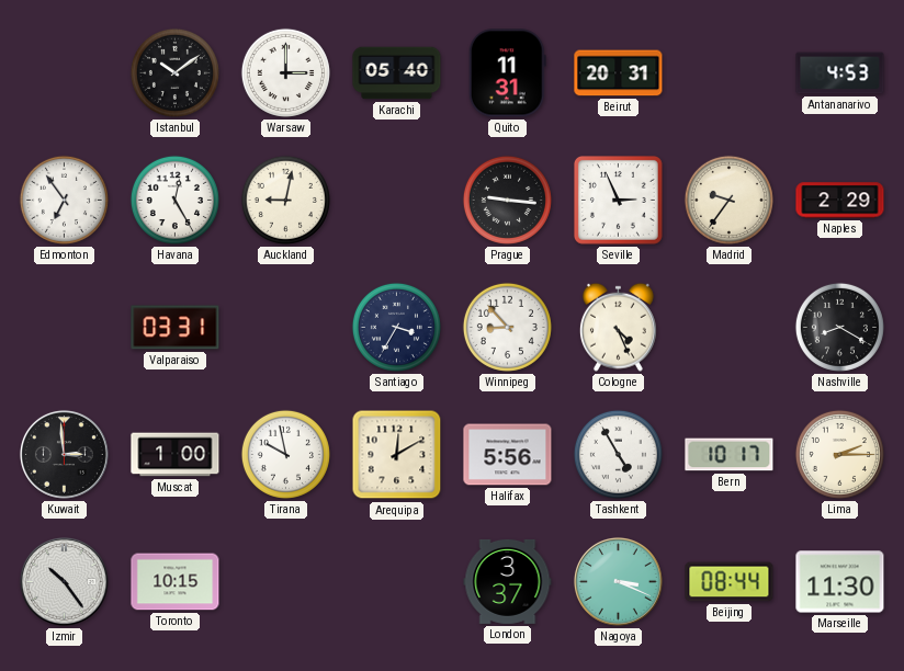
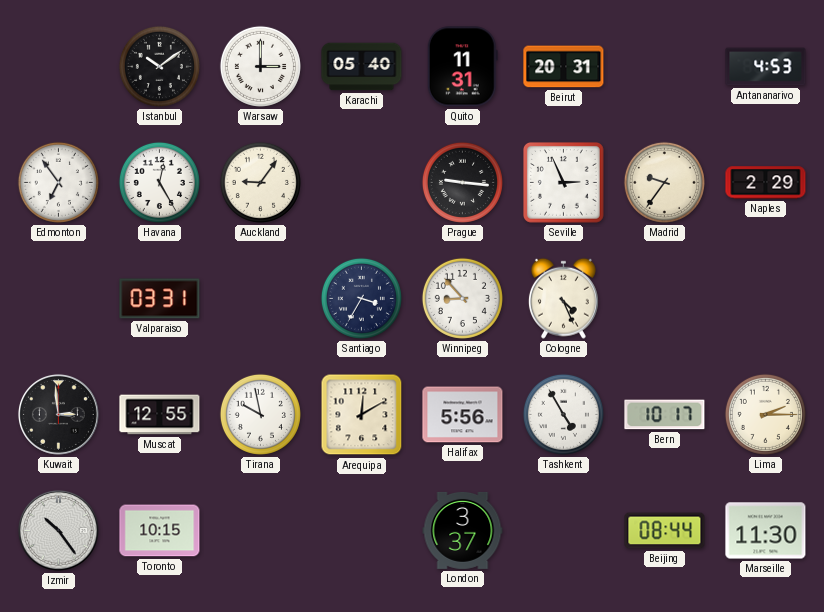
Auckland: 9:02 -> 9:06
Nashville: 8:20 -> none
Muscat: 1:00 -> 12:55
Nagoya: 3:19 -> none
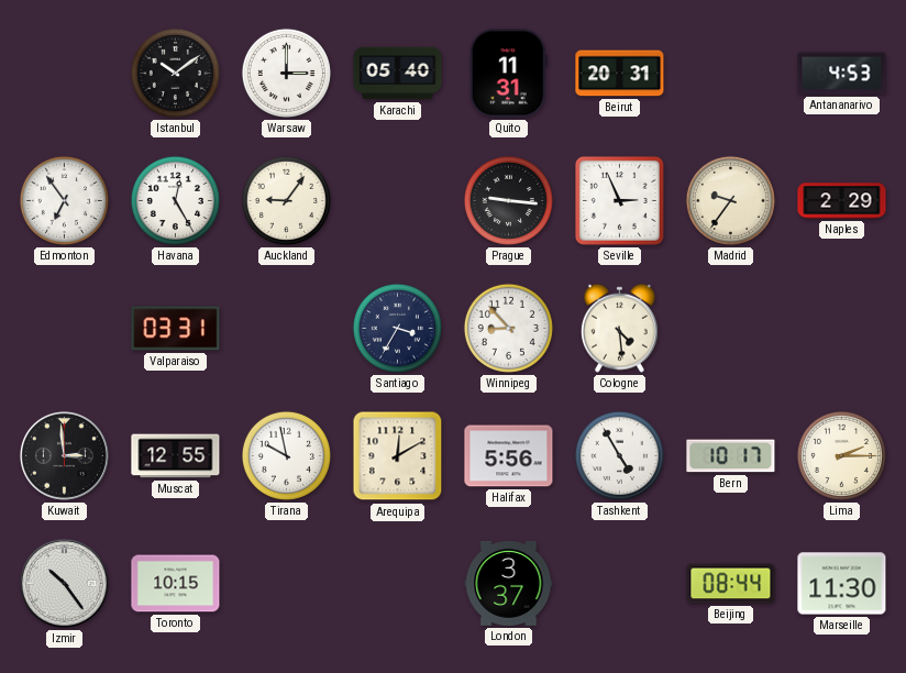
Cologne: 4:26 -> 4:29
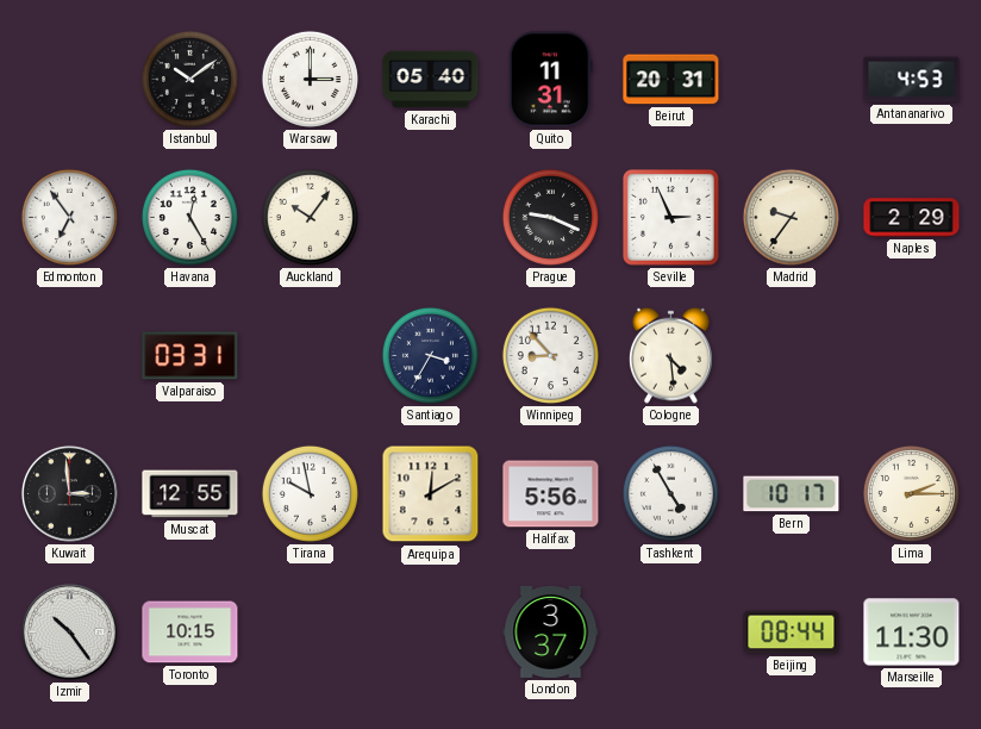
Auckland: 9:06 -> 10:06
Prague: 9:16 -> 9:19
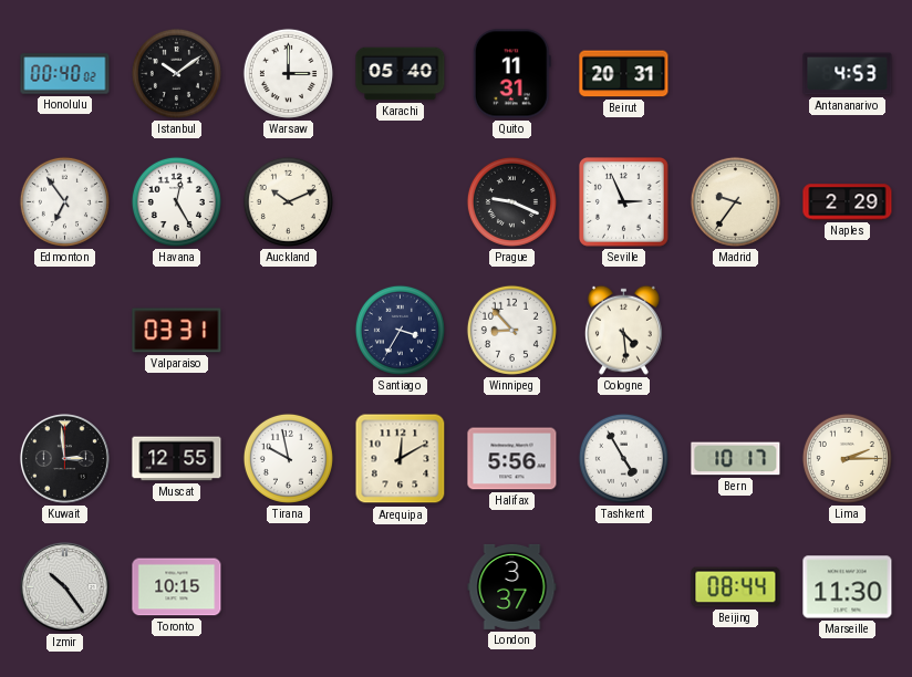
Honolulu: none -> 00:40
Auckland: 10:06 -> 10:11
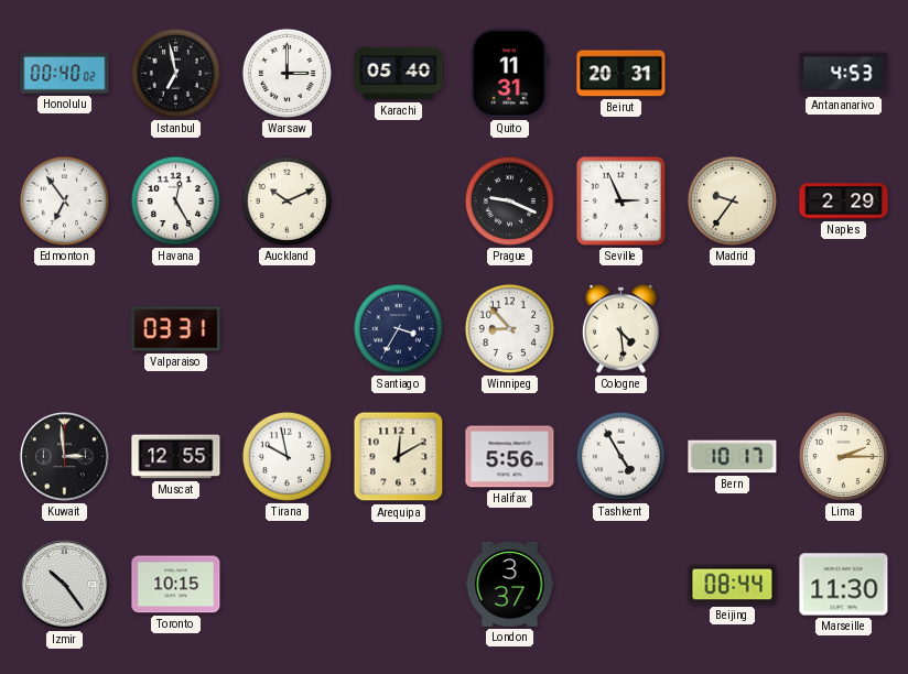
Istanbul: 10:09 -> 6:58
